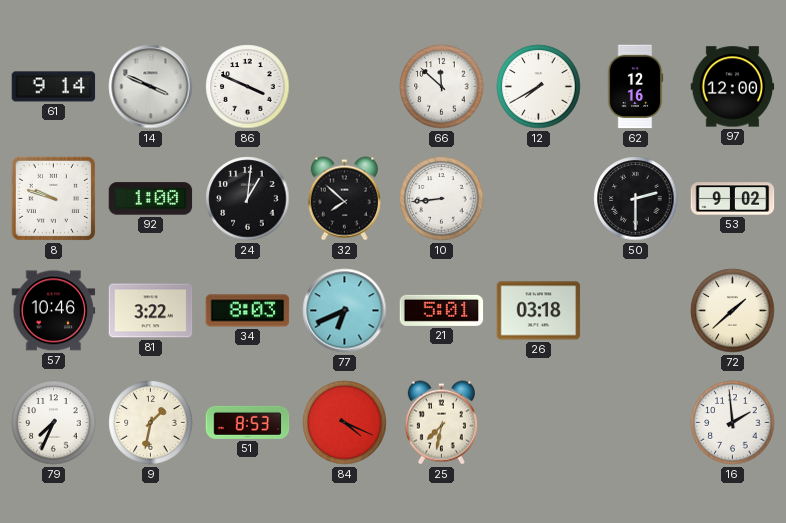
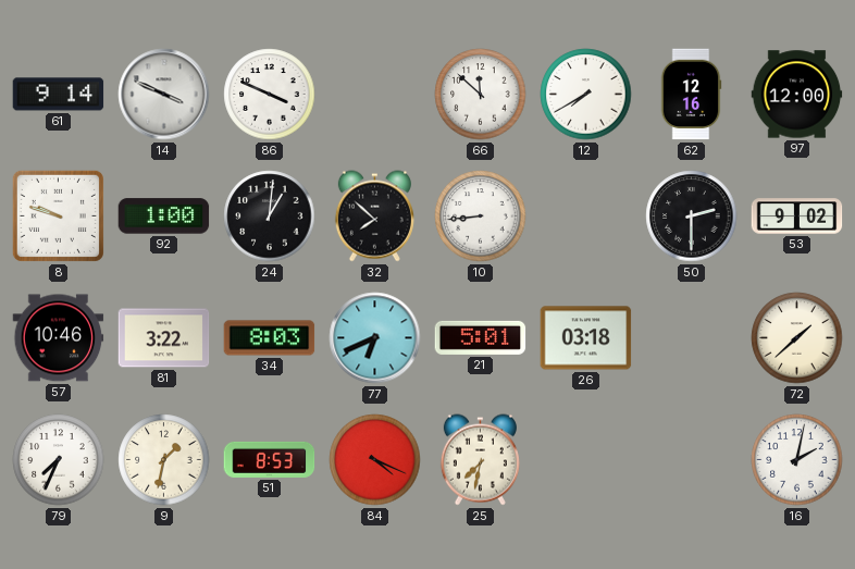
16: 1:59 -> 2:02
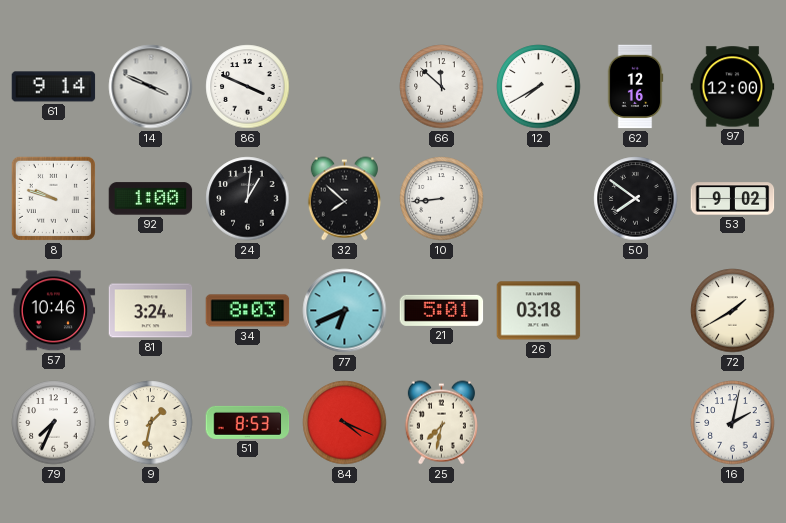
50: 2:30 -> 7:51
81: 3:22 -> 3:24
72: 1:38 -> 1:40
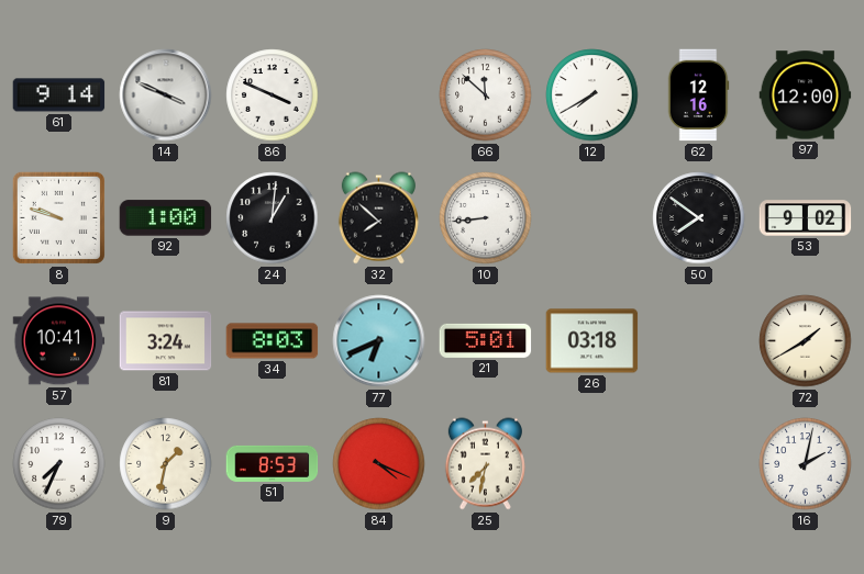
57: 10:46 -> 10:41
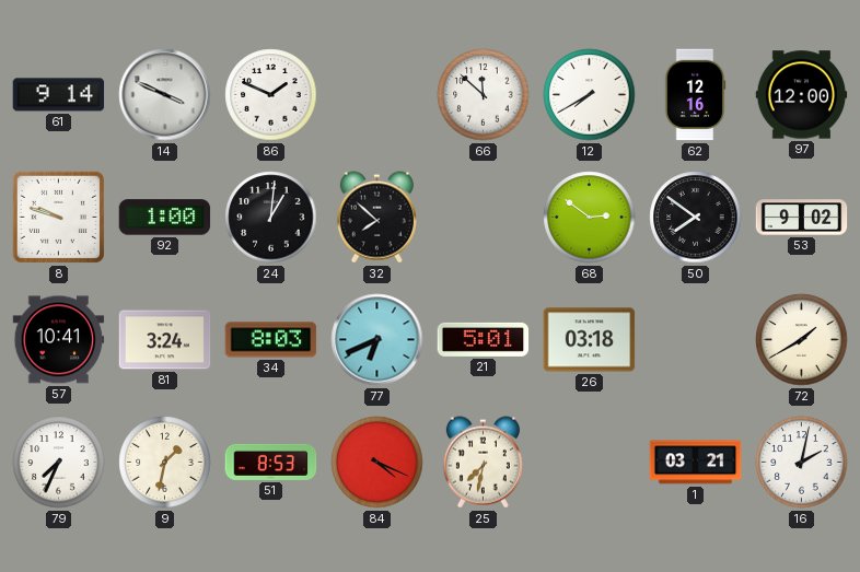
86: 3:49 -> 1:49
10: 8:44 -> none
68: none -> 2:51
1: none -> 03:21
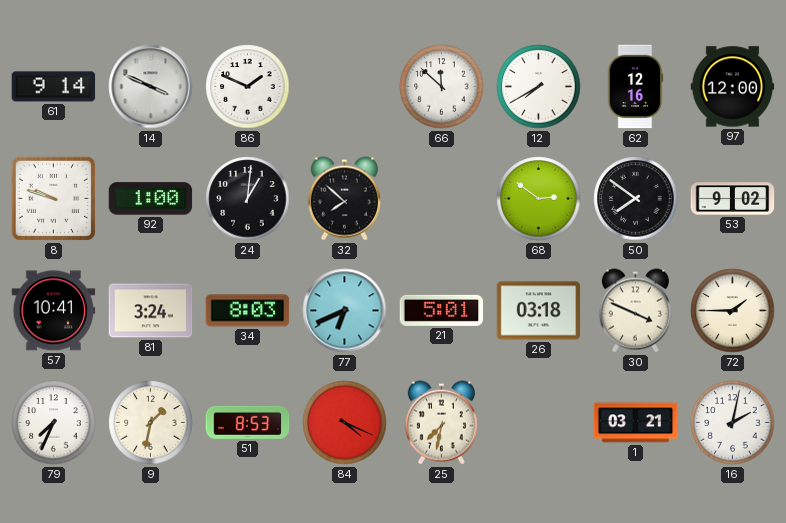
30: none -> 3:49
72: 1:40 -> 1:45
